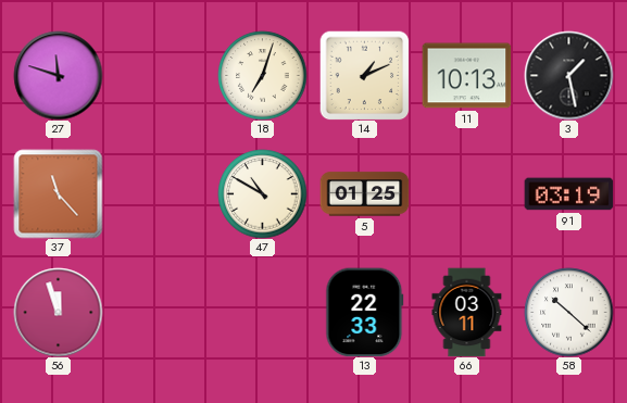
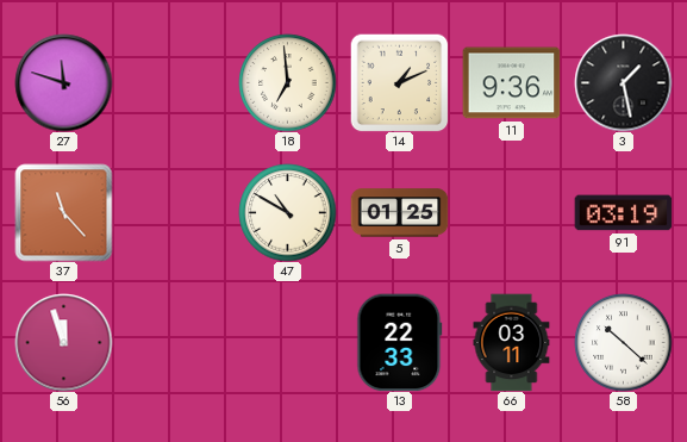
18: 7:03 -> 6:59
11: 10:13 -> 9:36
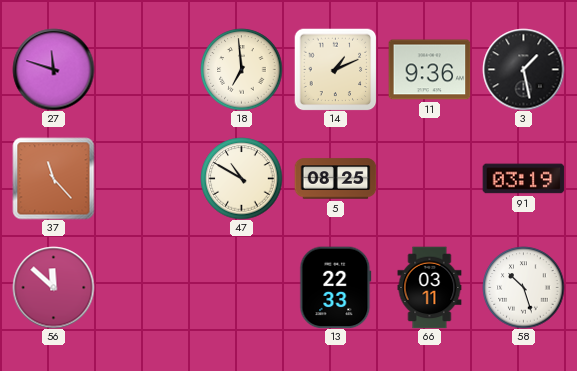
5: 01:25 -> 08:25
56: 11:57 -> 11:52
58: 10:22 -> 10:27
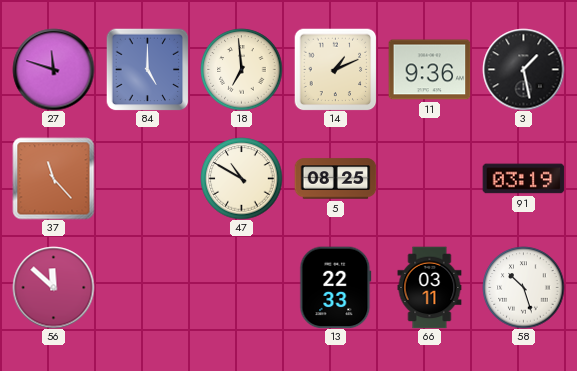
84: none -> 5:00
